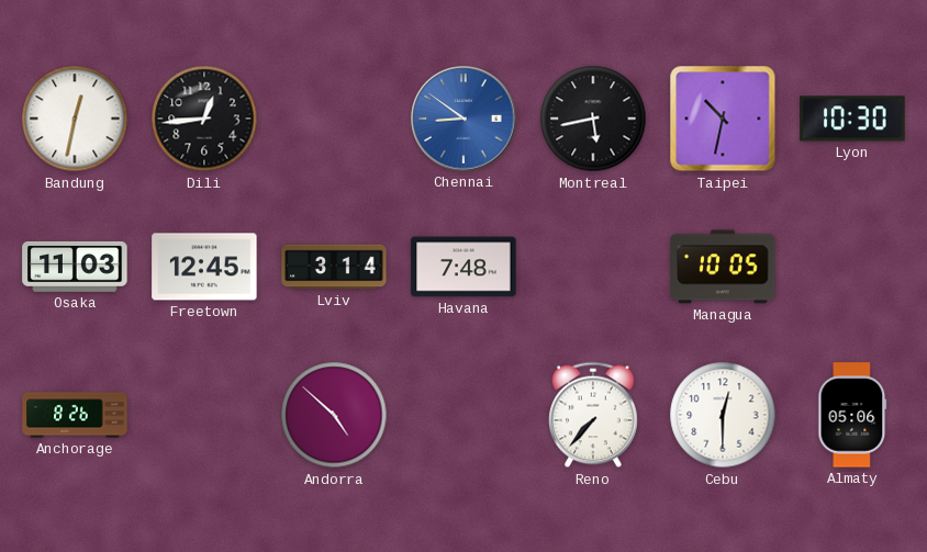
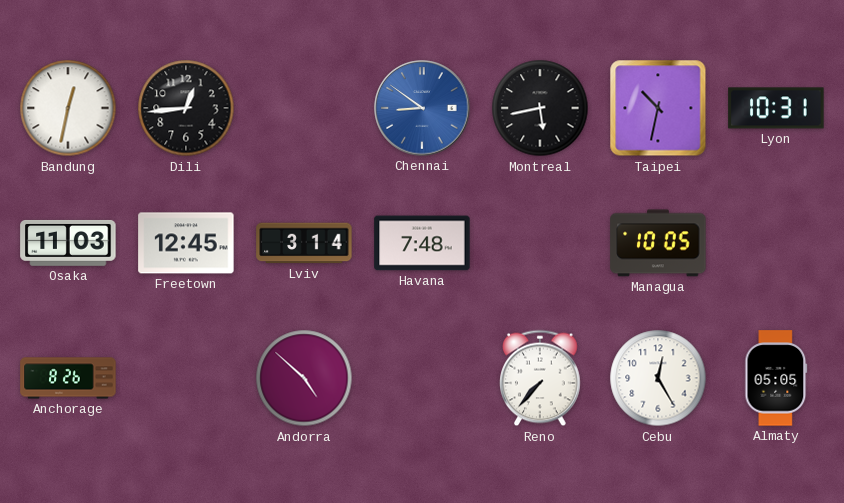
Lyon: 10:30 -> 10:31
Cebu: 12:30 -> 12:25
Almaty: 05:06 -> 05:05
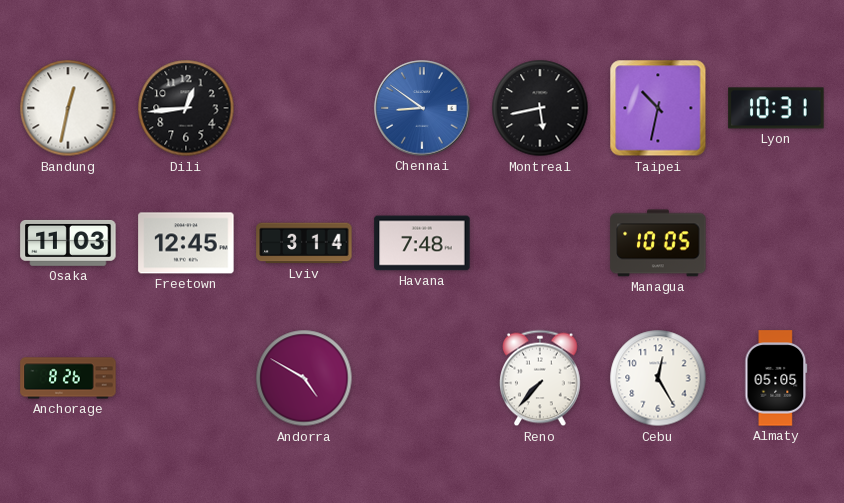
Andorra: 4:52 -> 4:50
